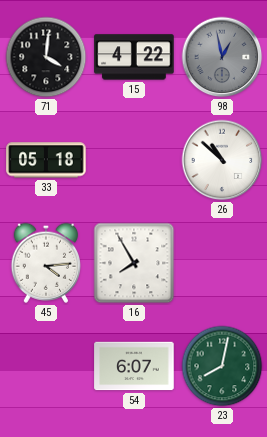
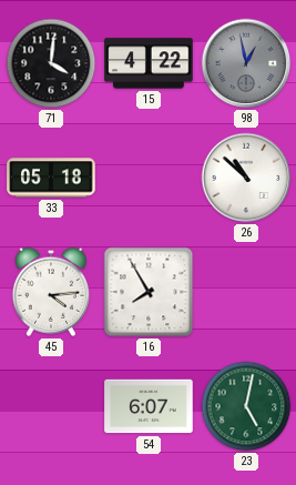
23: 8:02 -> 5:02
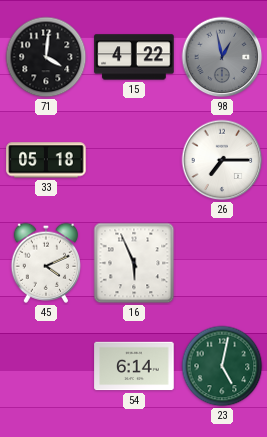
26: 10:52 -> 7:15
45: 4:14 -> 4:11
16: 7:55 -> 5:56
54: 6:07 -> 6:14
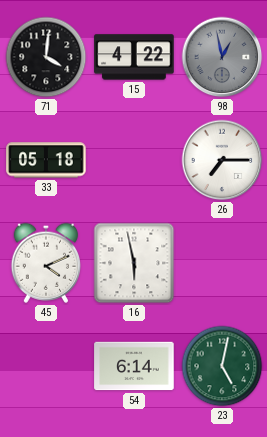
16: 5:56 -> 5:58
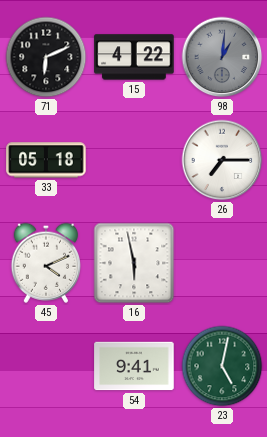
71: 4:01 -> 6:11
98: 12:58 -> 1:01
54: 6:14 -> 9:41
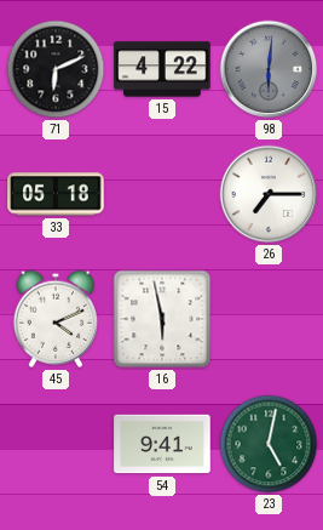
98: 1:01 -> 6:01
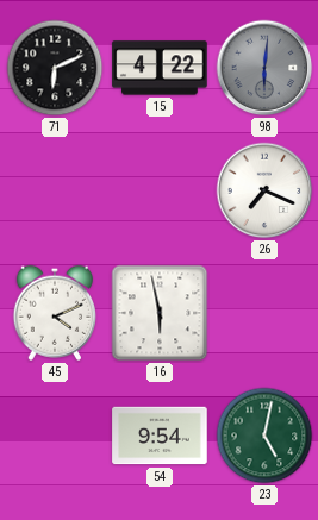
33: 05:18 -> none
26: 7:15 -> 7:19
54: 9:41 -> 9:54
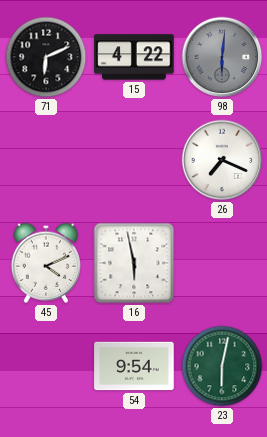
23: 5:02 -> 6:02
